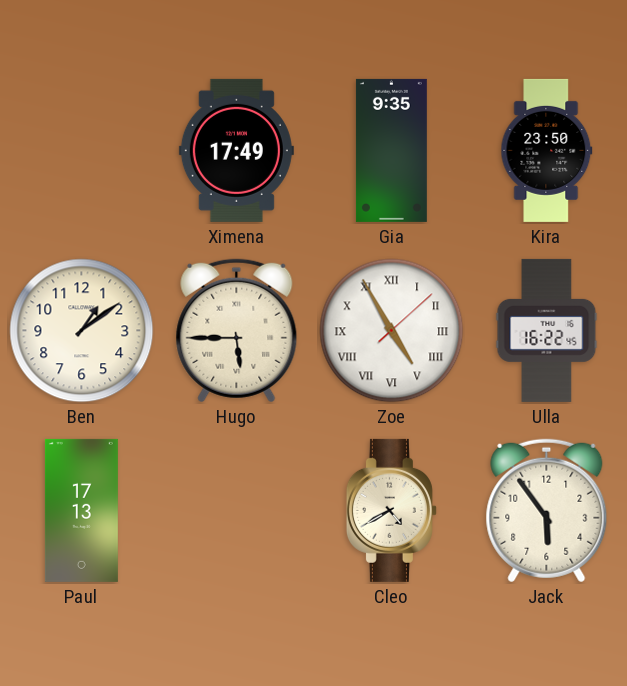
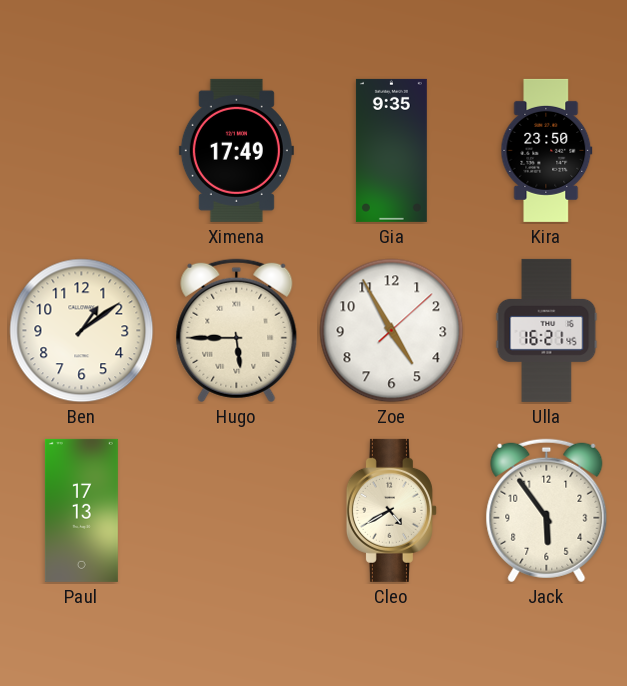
Zoe numerals: Roman -> Arabic
Ulla: 16:22 -> 16:21
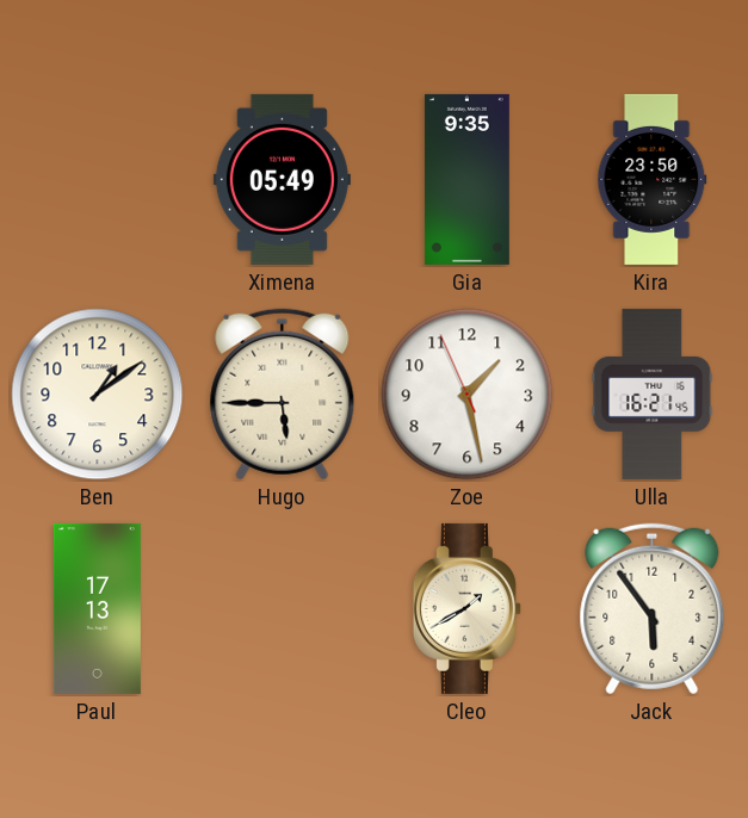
Ximena: 17:49 -> 05:49
Zoe: 4:55 -> 1:27
Cleo: 4:40 -> 1:40
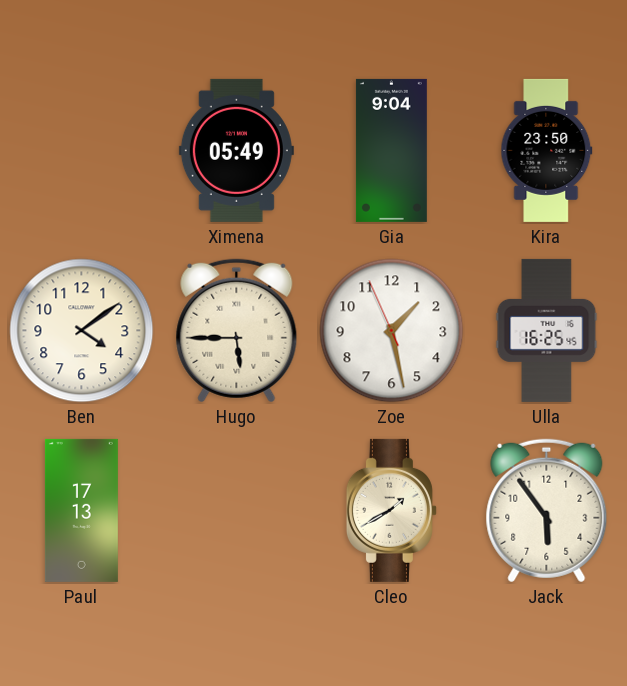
Gia: 9:35 -> 9:04
Ben: 1:09 -> 4:09
Ulla: 16:21 -> 16:25
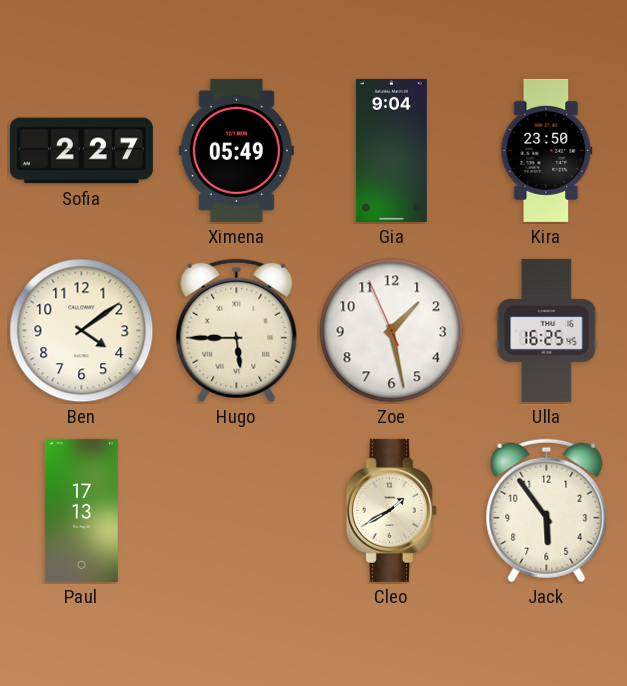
Sofia: none -> 2:27
